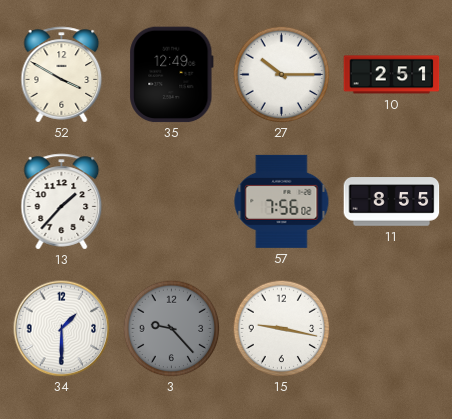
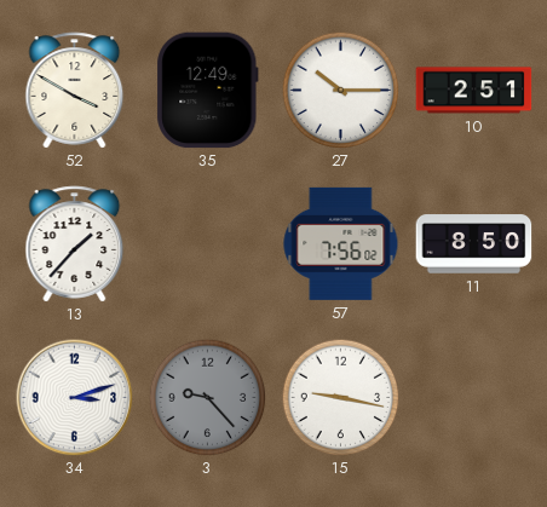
11: 8:55 -> 8:50
34: 1:30 -> 3:12
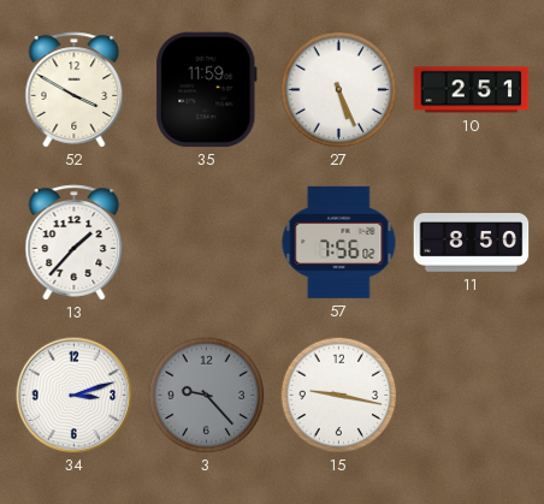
35: 12:49 -> 11:59
27: 10:15 -> 5:26
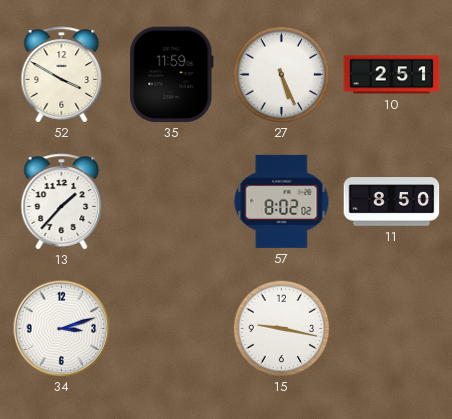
57: 7:56 -> 8:02
3: 9:23 -> none
